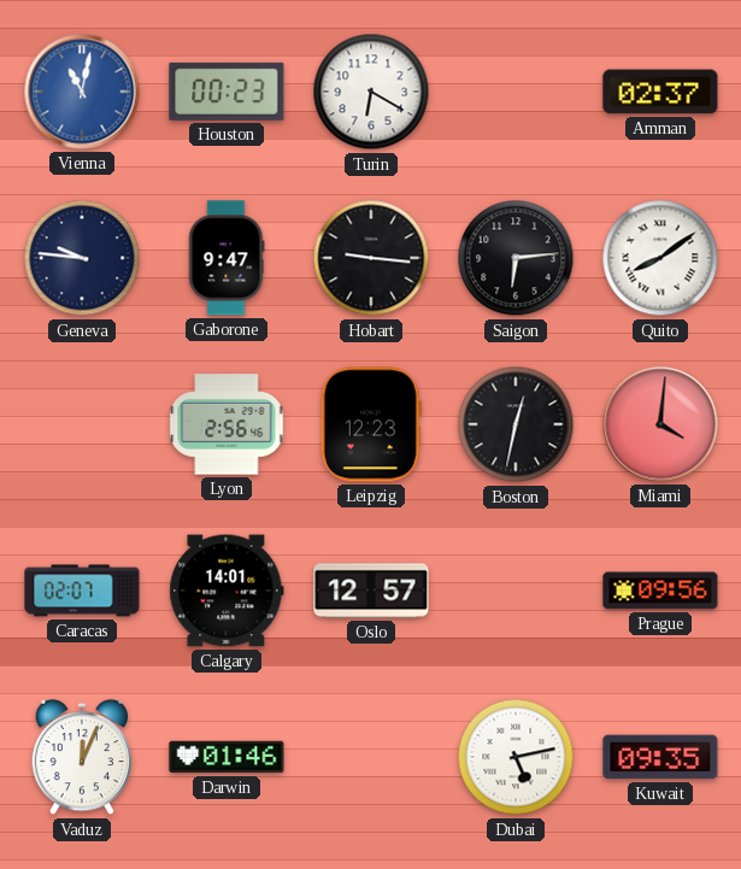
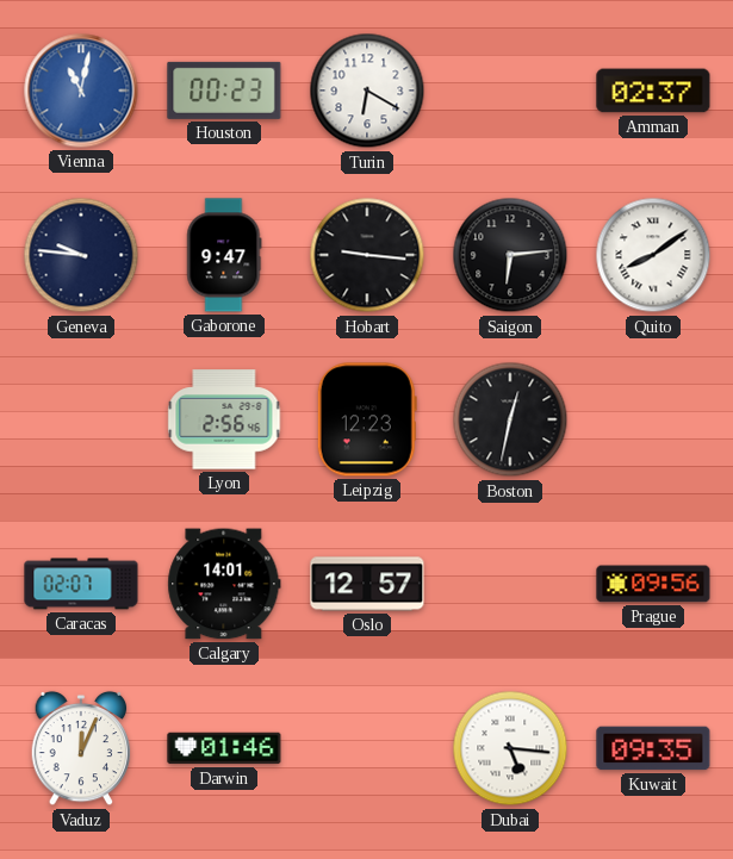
Miami: 4:01 -> none
Dubai: 5:13 -> 5:16
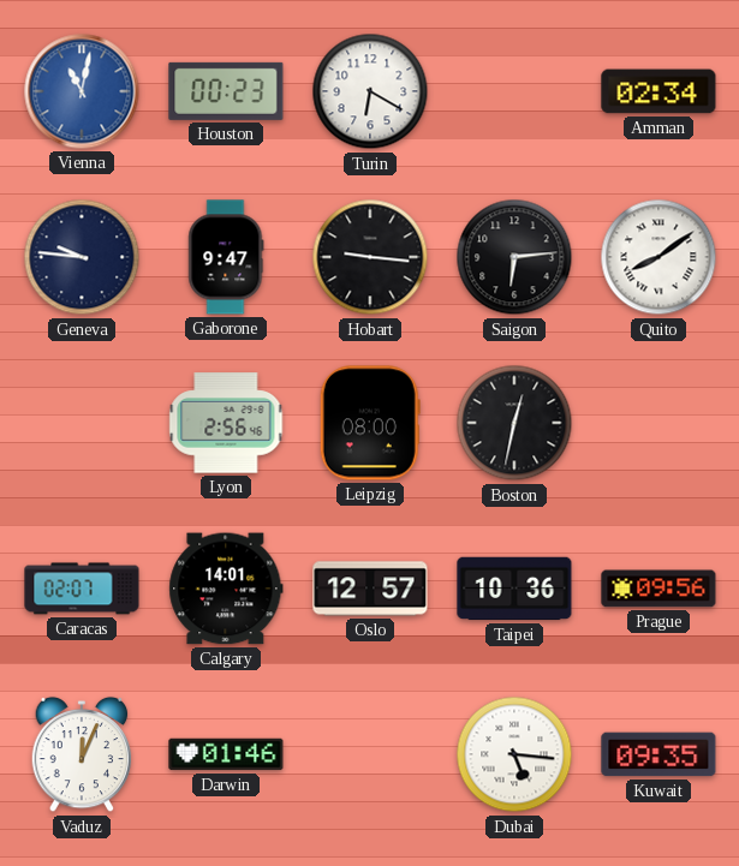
Amman: 02:37 -> 02:34
Leipzig: 12:23 -> 08:00
Taipei: none -> 10:36
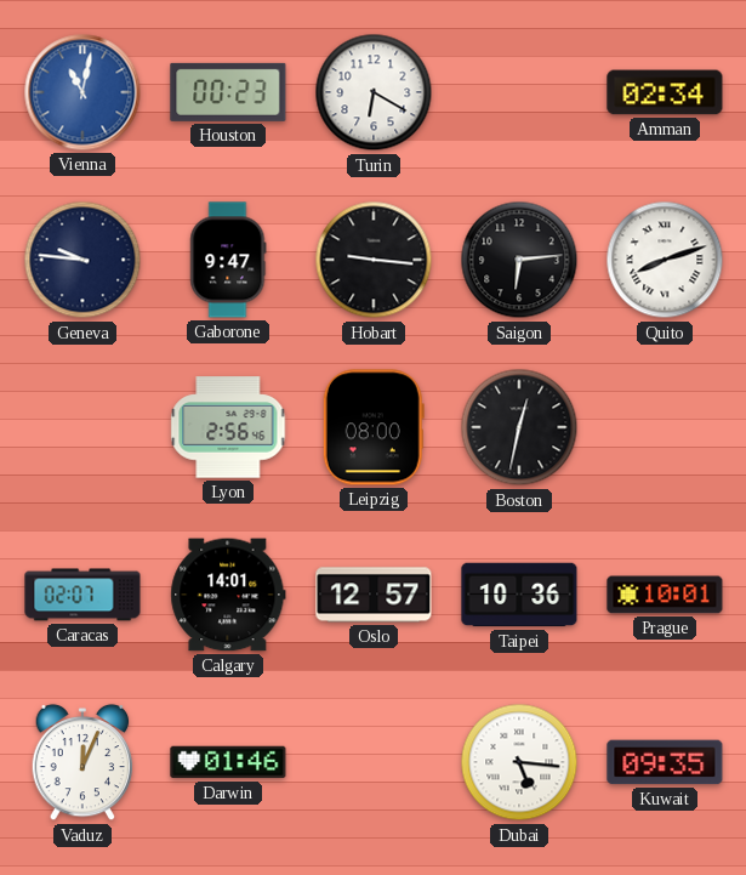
Quito: 8:09 -> 8:12
Prague: 09:56 -> 10:01
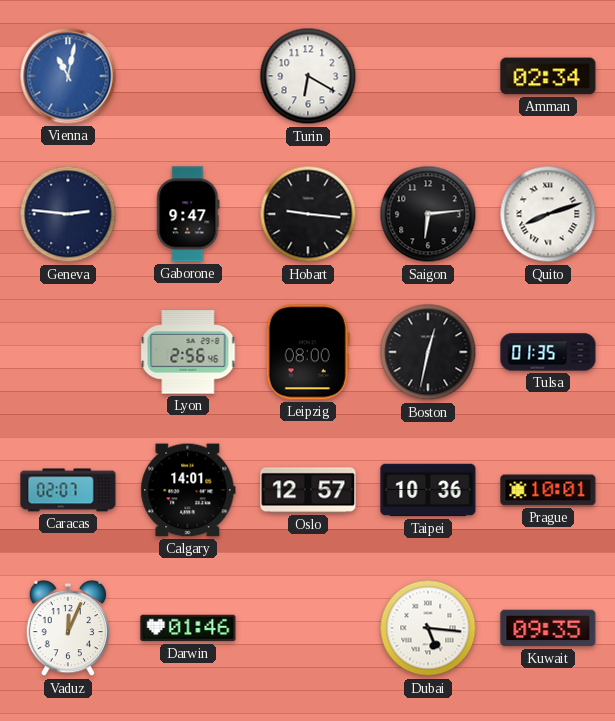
Houston: 00:23 -> none
Geneva: 9:46 -> 2:46
Tulsa: none -> 01:35
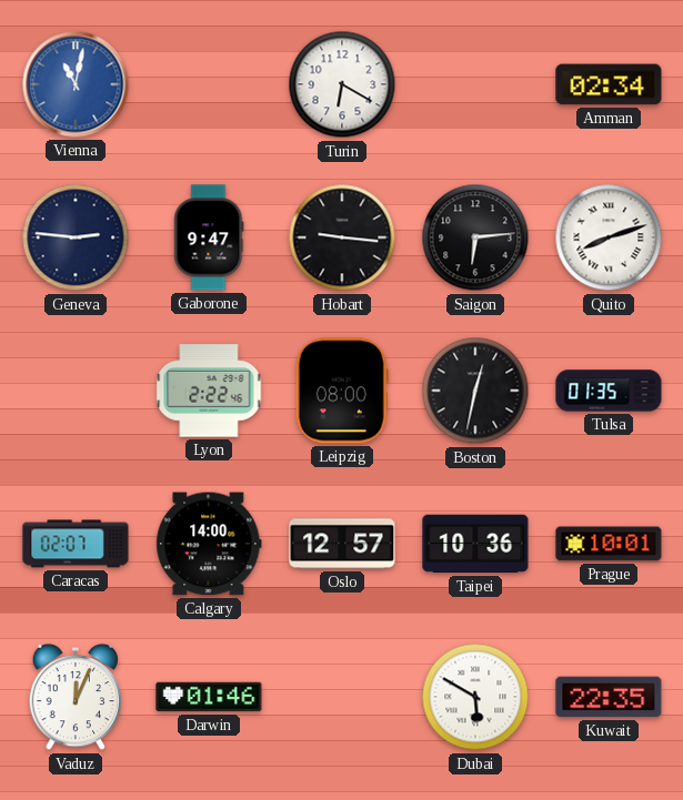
Lyon: 2:56 -> 2:22
Calgary: 14:01 -> 14:00
Dubai: 5:16 -> 5:50
Kuwait: 09:35 -> 22:35
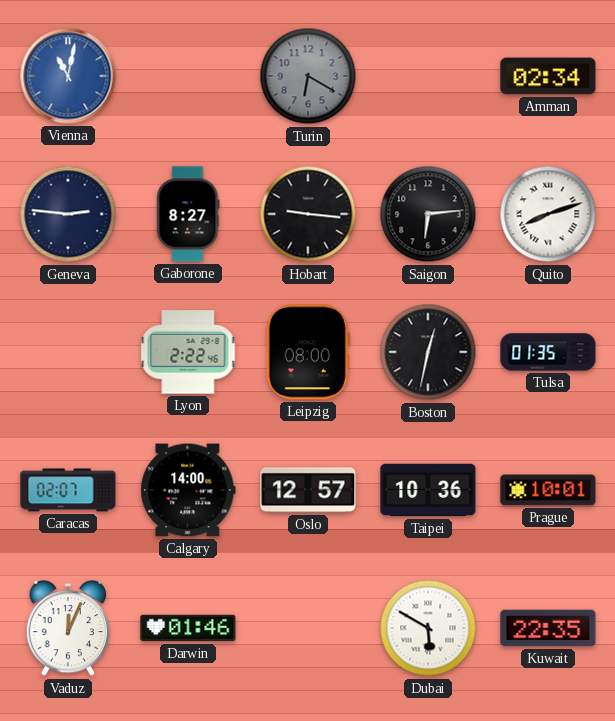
Turin dial: white -> grey
Gaborone: 9:47 -> 8:27
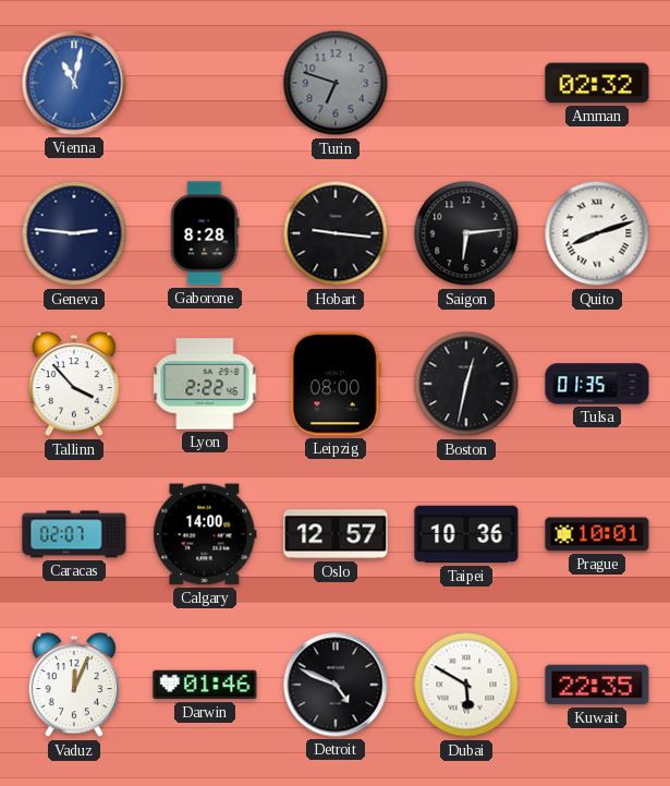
Turin: 6:20 -> 6:48
Amman: 02:34 -> 02:32
Gaborone: 8:27 -> 8:28
Tallinn: none -> 3:53
Detroit: none -> 4:49
